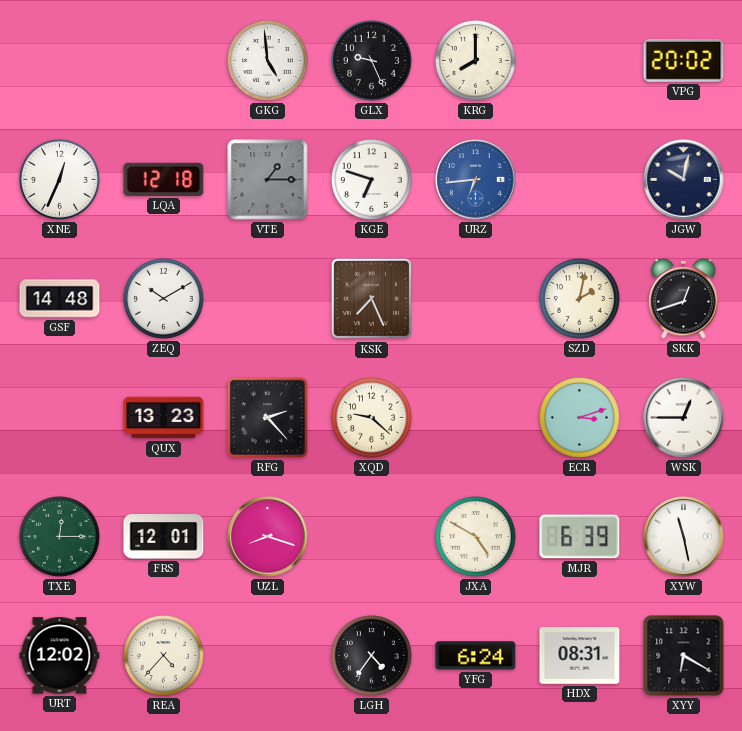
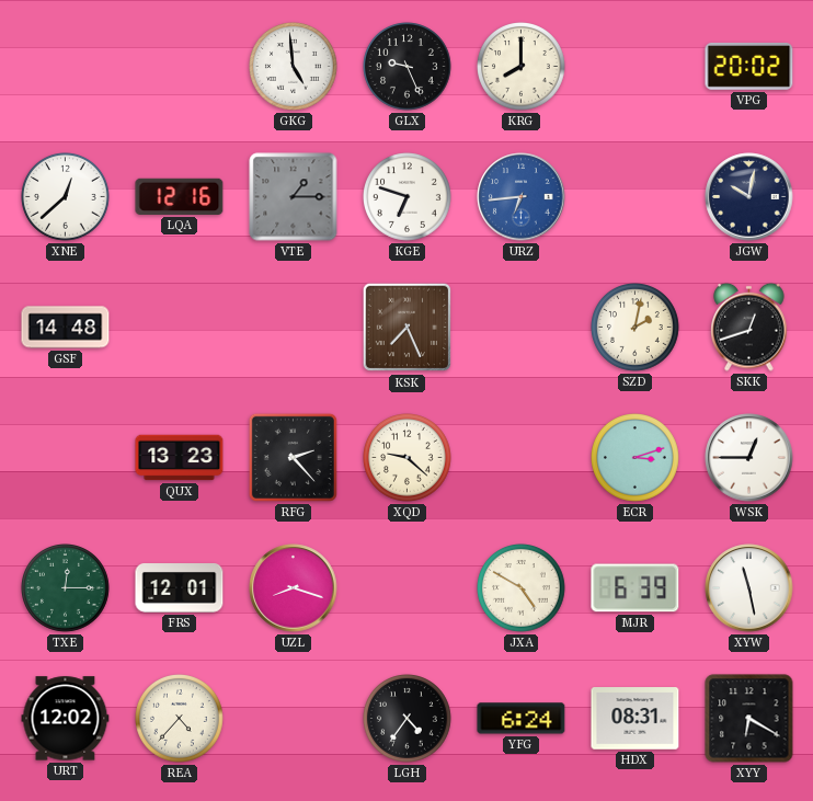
XNE: 12:34 -> 12:38
LQA: 12:18 -> 12:16
ZEQ: 10:10 -> none
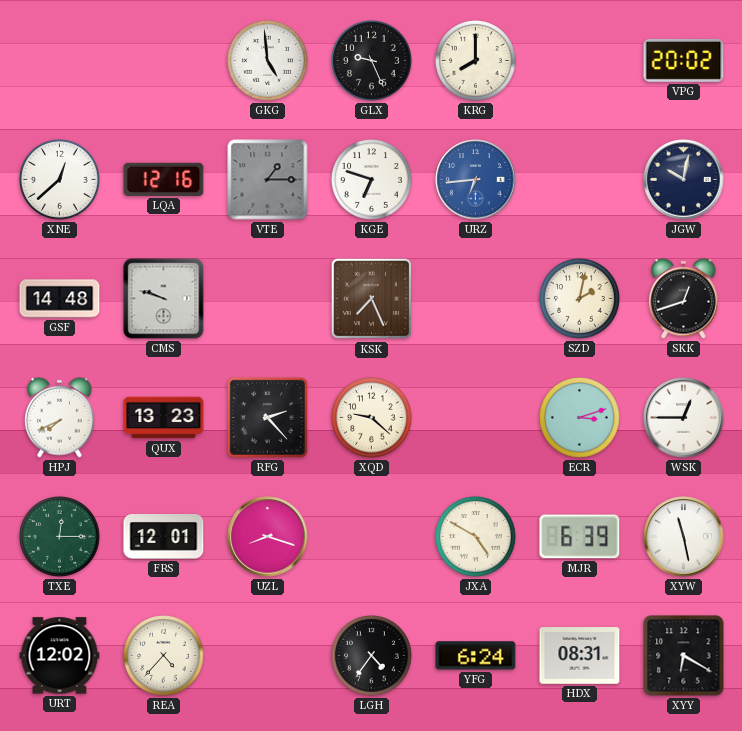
CMS: none -> 9:48
HPJ: none -> 7:41
